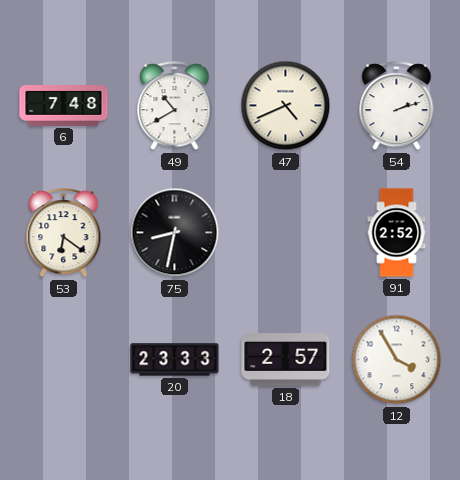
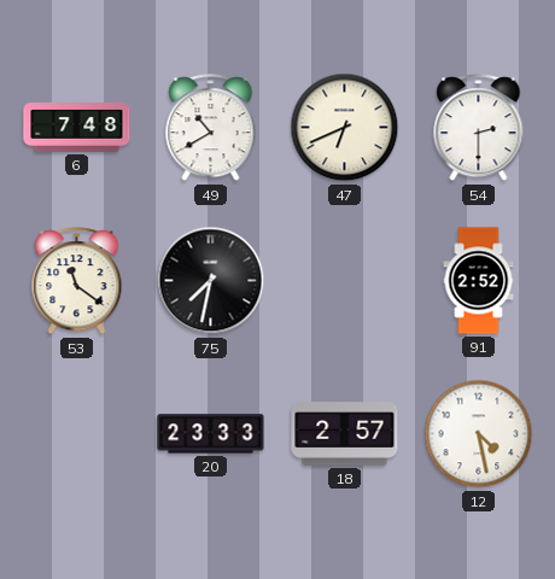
47: 4:41 -> 6:41
54: 2:12 -> 2:30
53: 6:21 -> 11:21
75: 8:32 -> 7:32
12: 3:55 -> 4:28
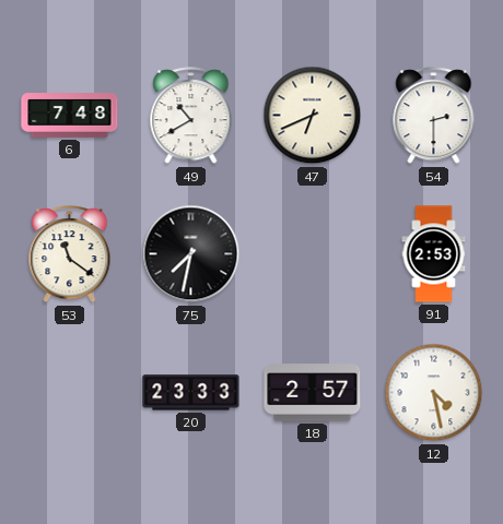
91: 2:52 -> 2:53
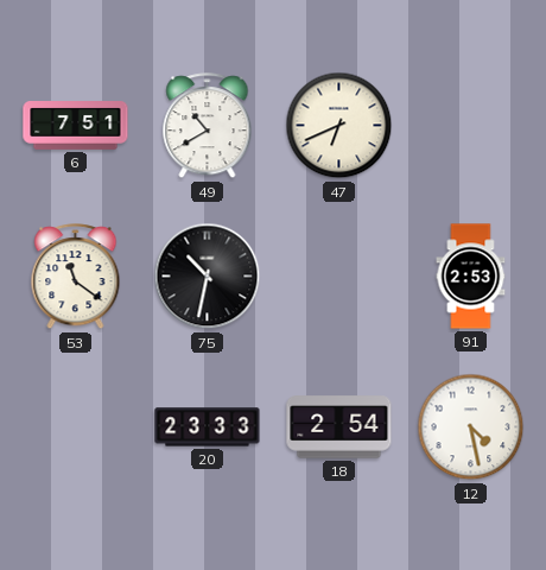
6: 7:48 -> 7:51
54: 2:30 -> none
75: 7:32 -> 10:32
18: 2:57 -> 2:54
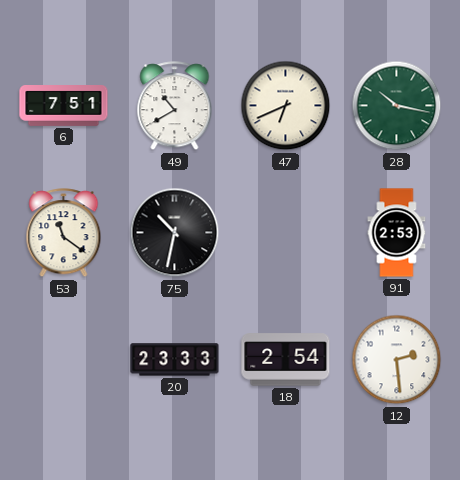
28: none -> 10:17
12: 4:28 -> 2:29
